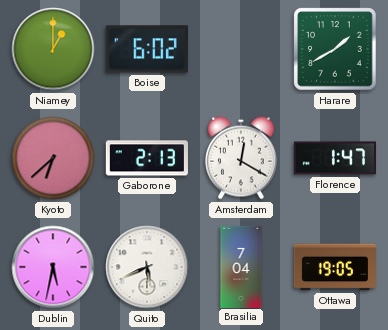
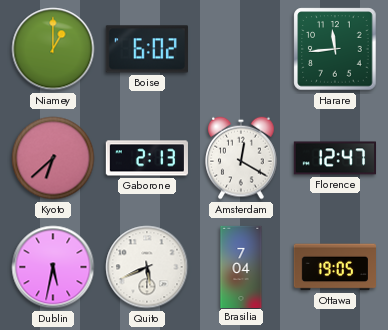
Harare: 1:40 -> 11:44
Florence: 1:47 -> 12:47
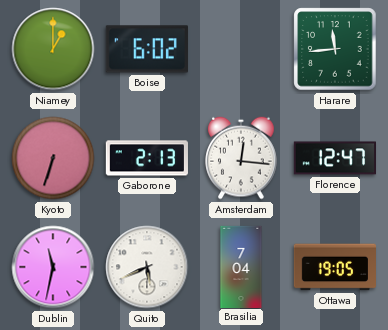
Kyoto: 6:38 -> 6:33
Amsterdam: 12:20 -> 12:16
Dublin: 5:32 -> 11:32
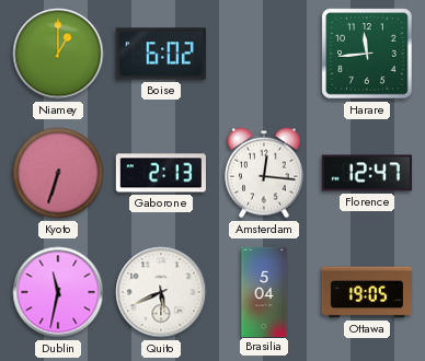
Brasilia: 7:04 -> 5:04
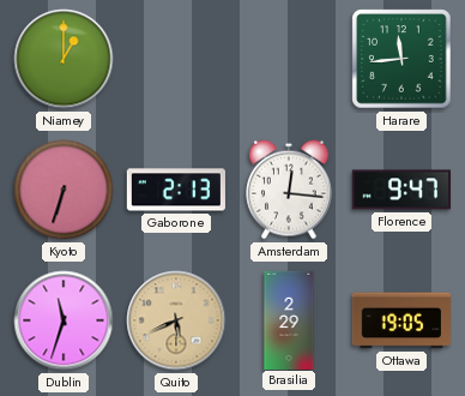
Boise: 6:02 -> none
Florence: 12:47 -> 9:47
Dublin: 11:32 -> 11:33
Quito dial: white -> champagne
Brasilia: 5:04 -> 2:29
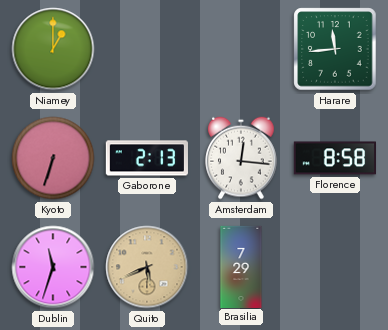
Florence: 9:47 -> 8:58
Brasilia: 2:29 -> 7:29
Ottawa: 19:05 -> none
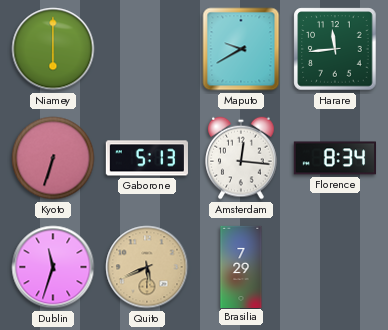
Niamey: 1:00 -> 6:00
Maputo: none -> 9:40
Gaborone: 2:13 -> 5:13
Florence: 8:58 -> 8:34
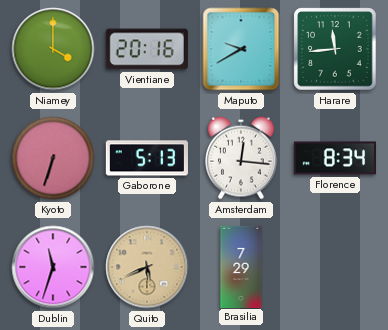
Niamey: 6:00 -> 4:00
Vientiane: none -> 20:16
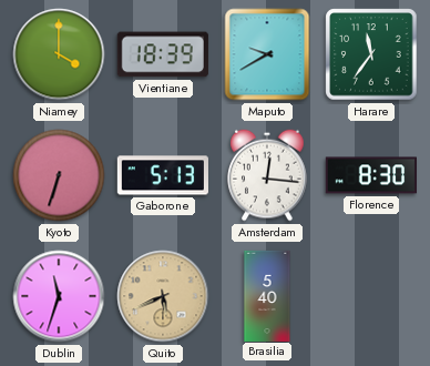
Vientiane: 20:16 -> 18:39
Harare: 11:44 -> 11:36
Florence: 8:34 -> 8:30
Brasilia: 7:29 -> 5:40
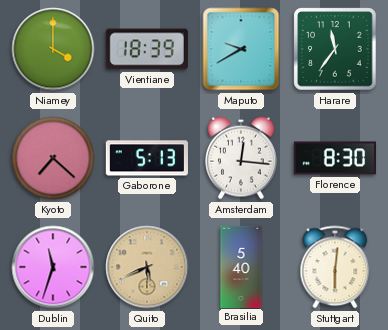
Kyoto: 6:33 -> 7:22
Stuttgart: none -> 6:01
